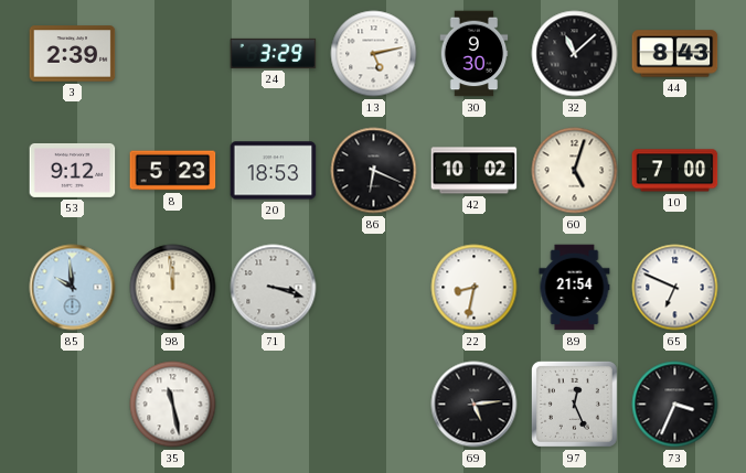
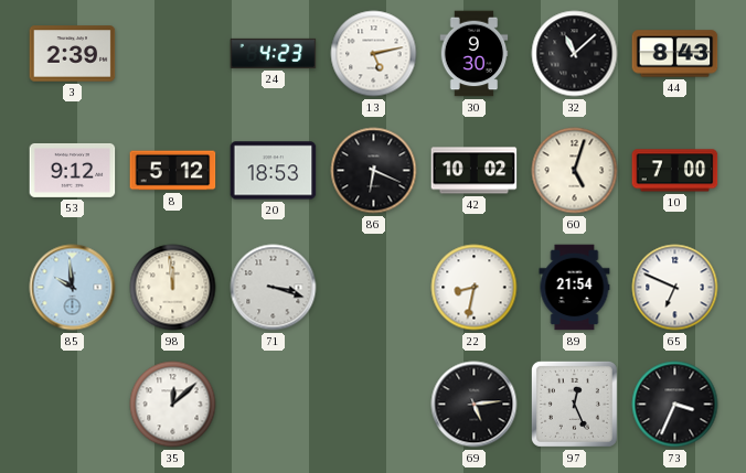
24: 3:29 -> 4:23
8: 5:23 -> 5:12
35: 11:28 -> 12:08
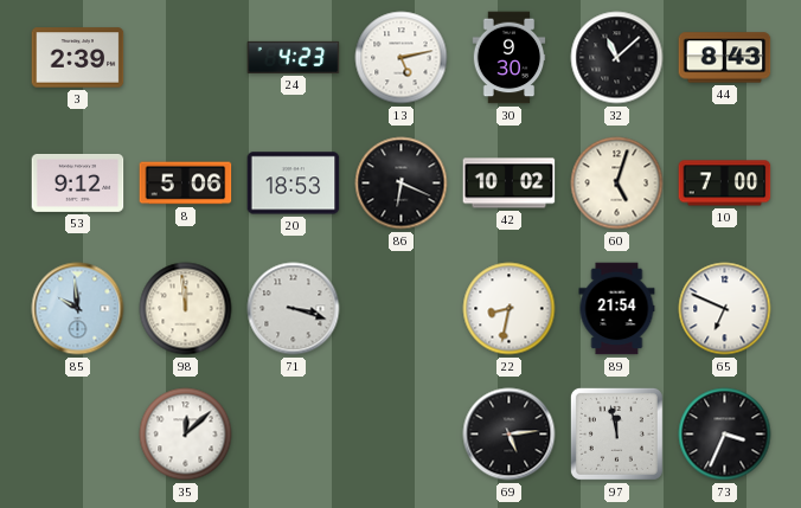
8: 5:12 -> 5:06
97: 12:26 -> 11:58
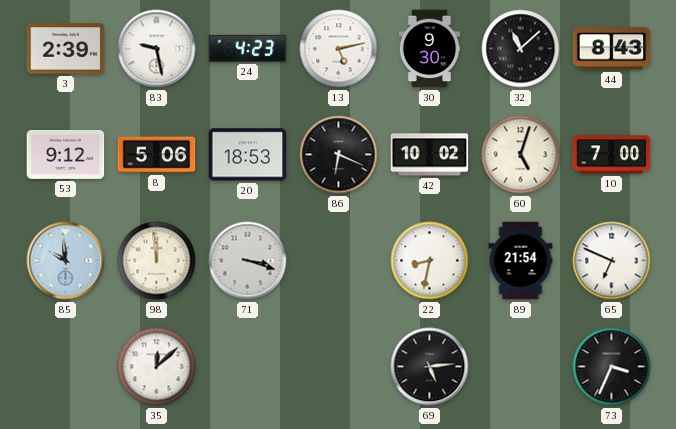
83: none -> 9:28
97: 11:58 -> none
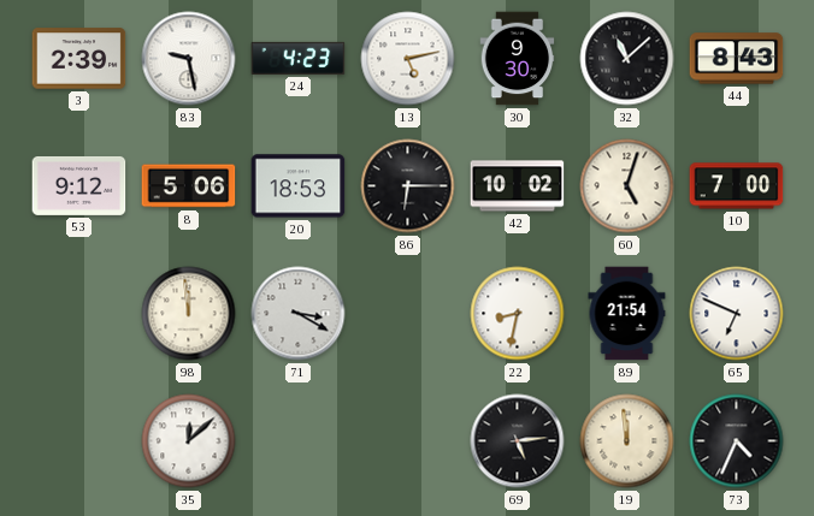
86: 6:19 -> 6:15
85: 9:59 -> none
71: 3:18 -> 3:20
19: none -> 11:59
73: 3:34 -> 4:34
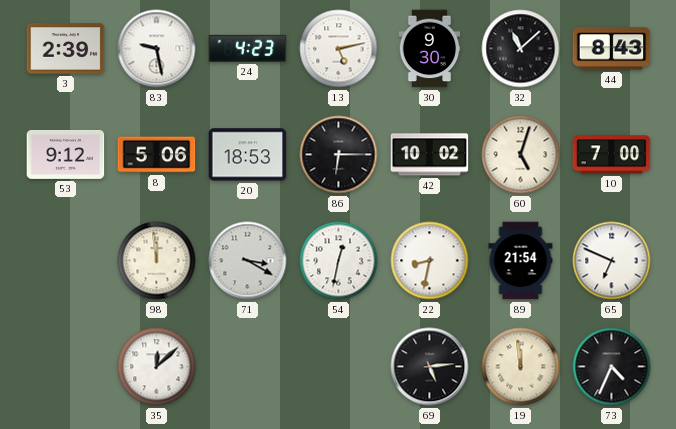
54: none -> 12:32
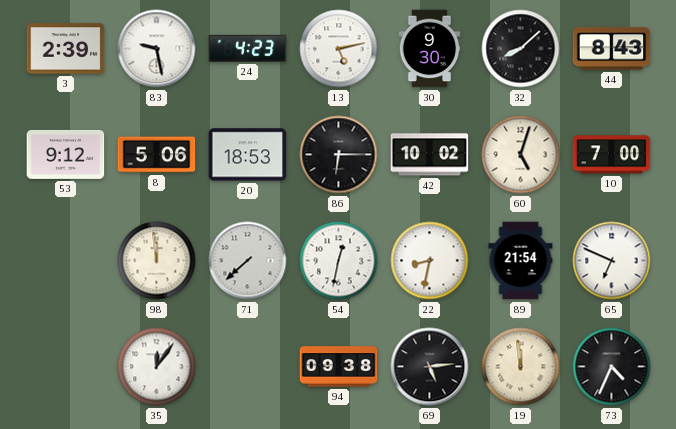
32: 11:08 -> 8:08
71: 3:20 -> 7:38
35: 12:08 -> 12:06
94: none -> 09:38
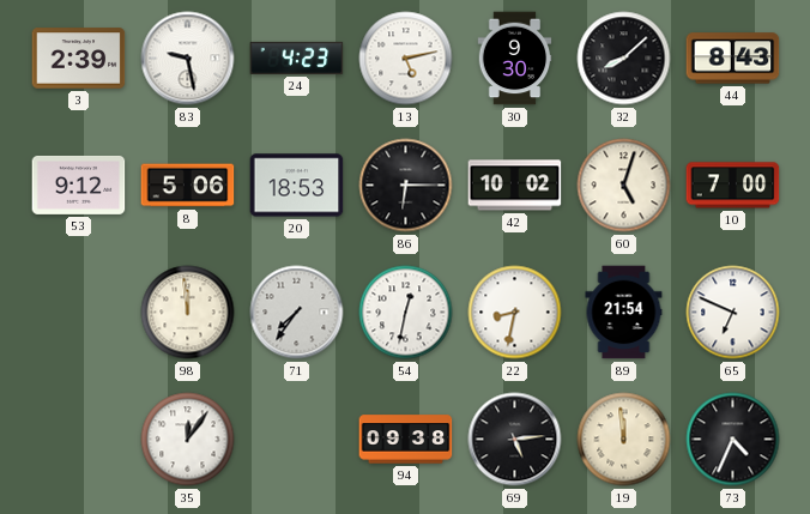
71: 7:38 -> 7:36
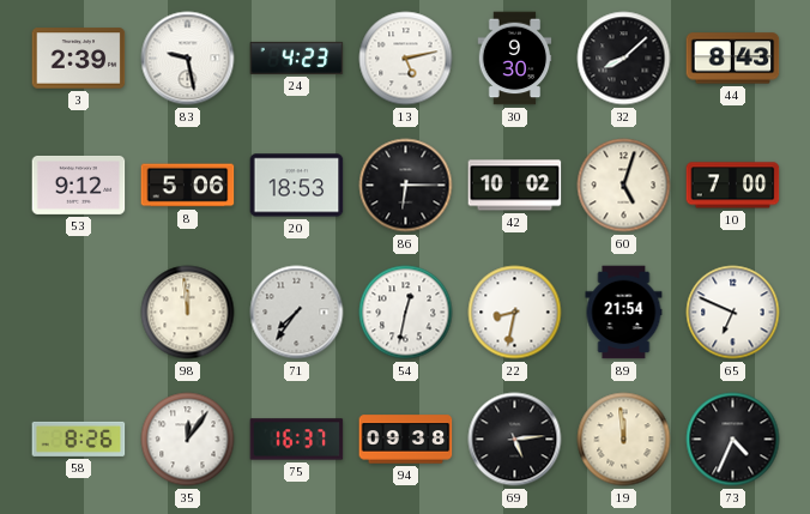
58: none -> 8:26
75: none -> 16:37
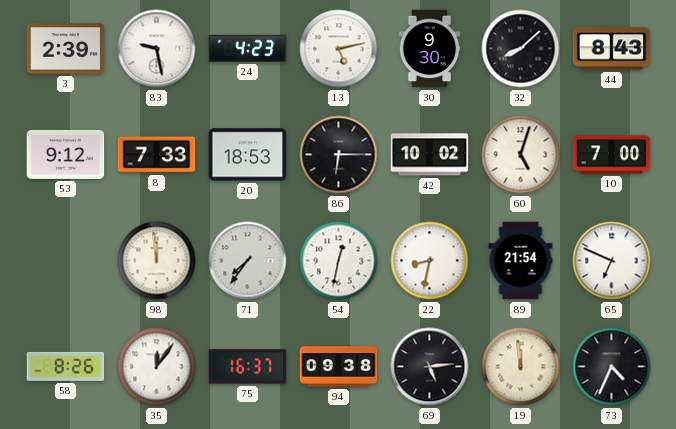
8: 5:06 -> 7:33
